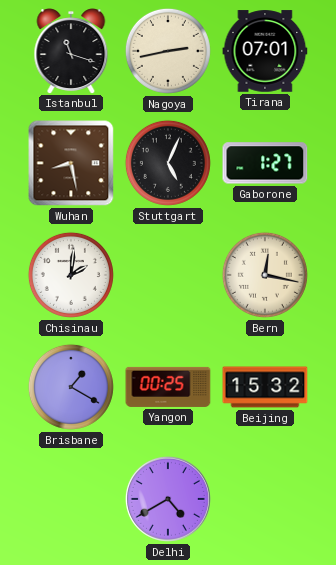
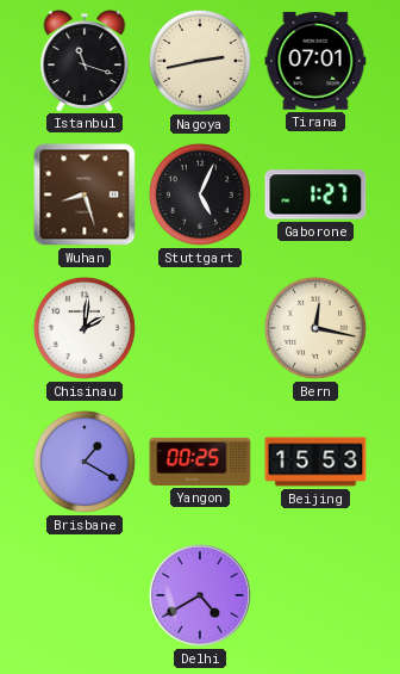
Wuhan: 8:28 -> 8:27
Beijing: 15:32 -> 15:53
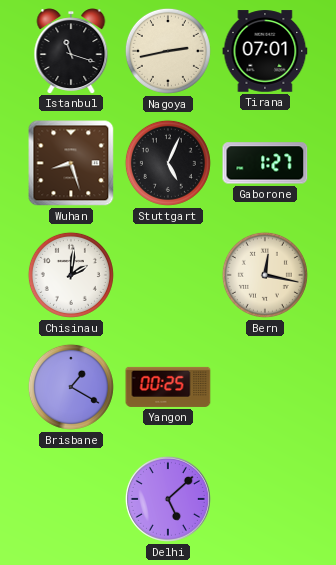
Beijing: 15:53 -> none
Delhi: 4:40 -> 5:08
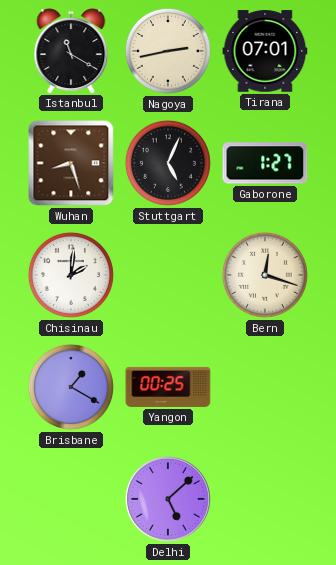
Istanbul: 11:18 -> 11:20
Bern: 12:17 -> 12:18
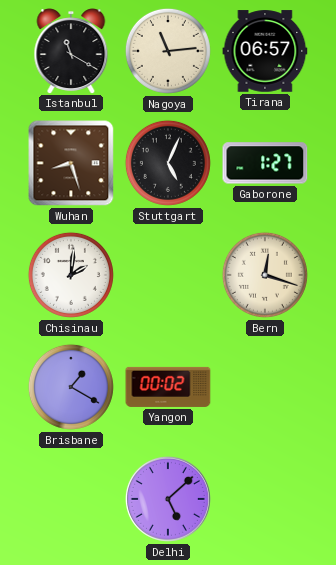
Nagoya: 2:43 -> 11:14
Tirana: 07:01 -> 06:57
Yangon: 00:25 -> 00:02
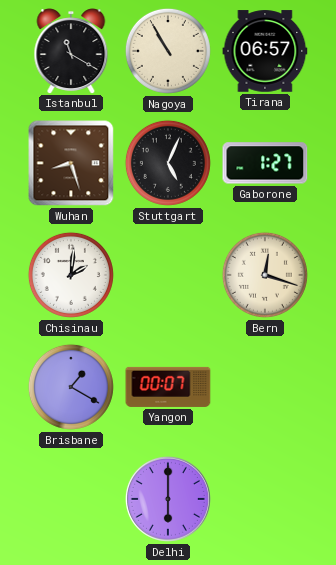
Nagoya: 11:14 -> 10:55
Yangon: 00:02 -> 00:07
Delhi: 5:08 -> 6:00
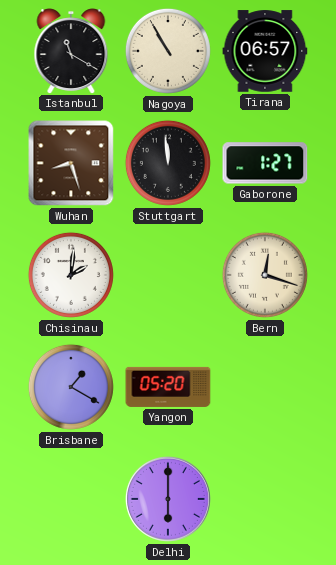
Stuttgart: 5:04 -> 11:59
Yangon: 00:07 -> 05:20
